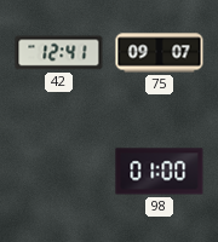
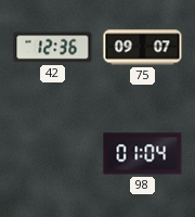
42: 12:41 -> 12:36
98: 01:00 -> 01:04
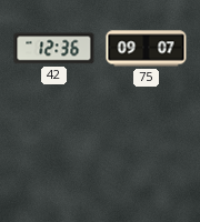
98: 01:04 -> none
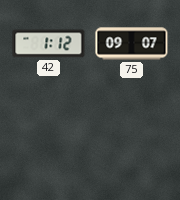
42: 12:36 -> 1:12
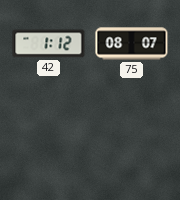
75: 09:07 -> 08:07
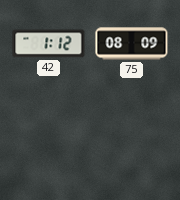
75: 08:07 -> 08:09
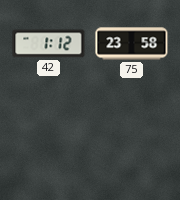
75: 08:09 -> 23:58
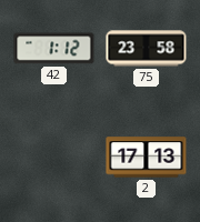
2: none -> 17:13
